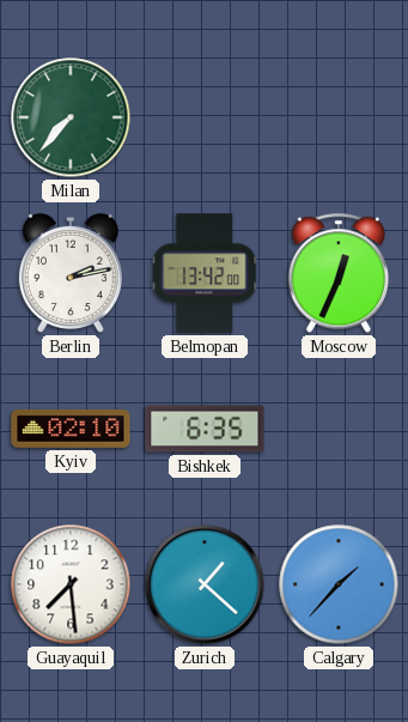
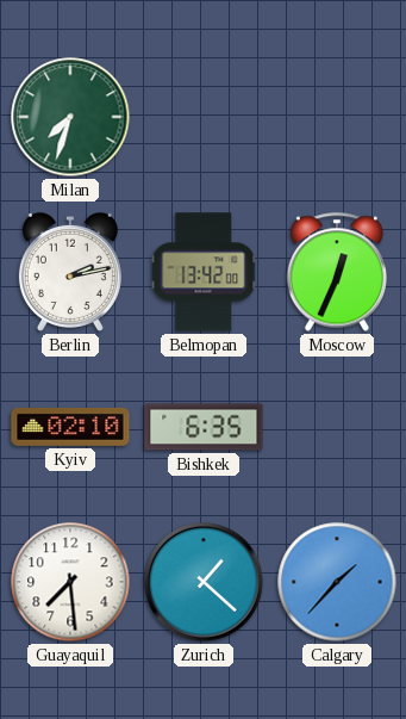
Milan: 7:37 -> 7:33
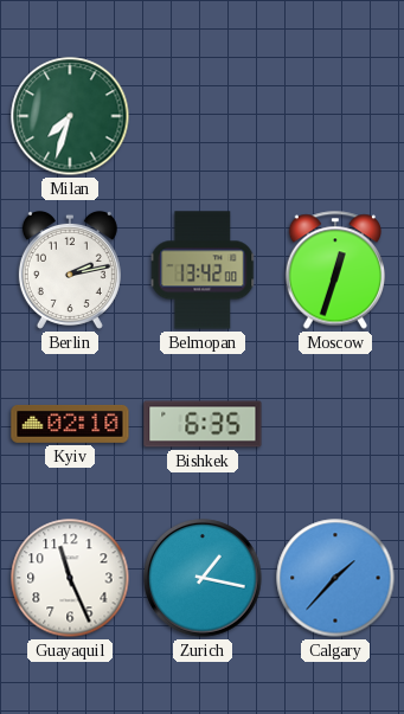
Moscow: 12:34 -> 12:33
Guayaquil: 7:29 -> 11:26
Zurich: 1:22 -> 1:17
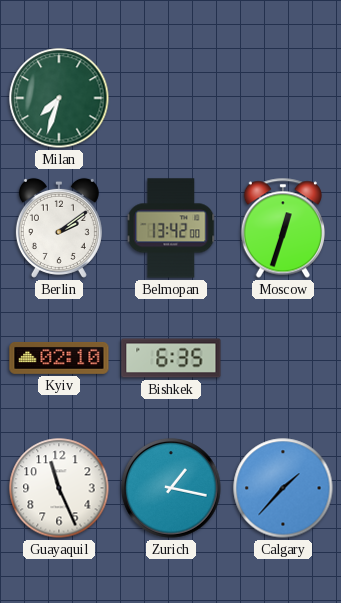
Berlin: 2:13 -> 2:09
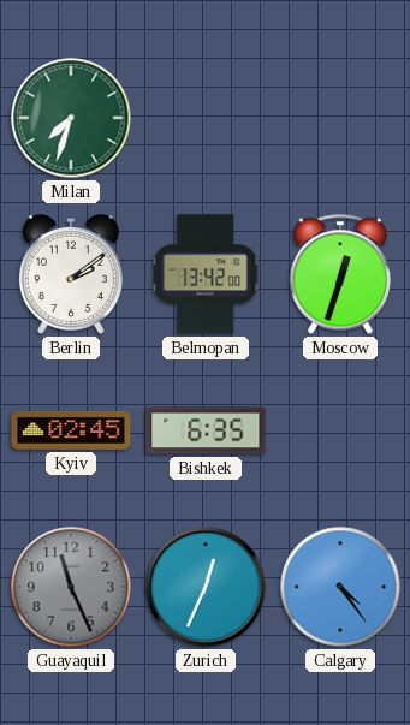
Kyiv: 02:10 -> 02:45
Guayaquil dial: white -> grey
Zurich: 1:17 -> 12:34
Calgary: 1:37 -> 4:24
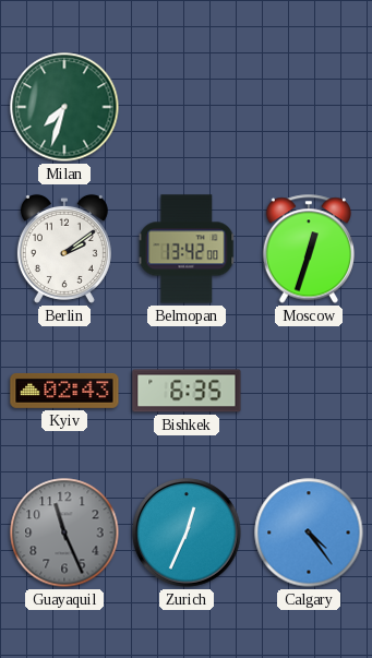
Kyiv: 02:45 -> 02:43
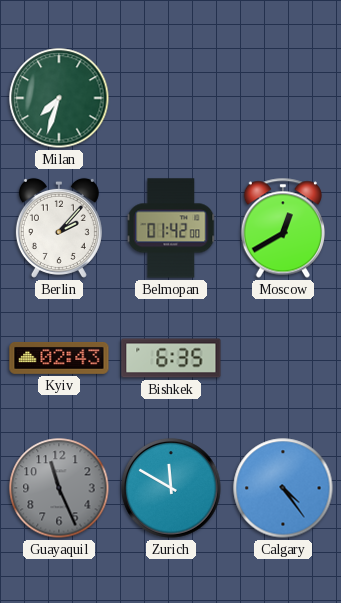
Berlin: 2:09 -> 2:07
Belmopan: 13:42 -> 01:42
Moscow: 12:33 -> 12:40
Zurich: 12:34 -> 11:50
